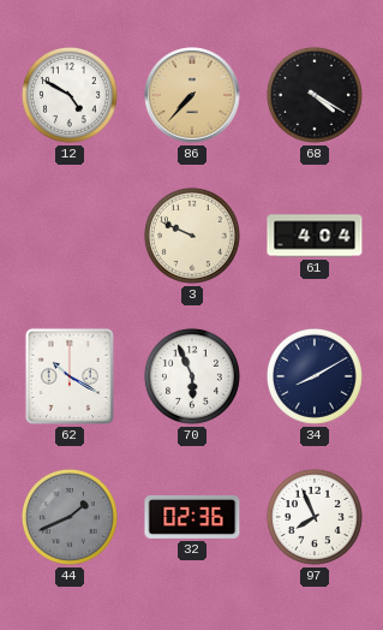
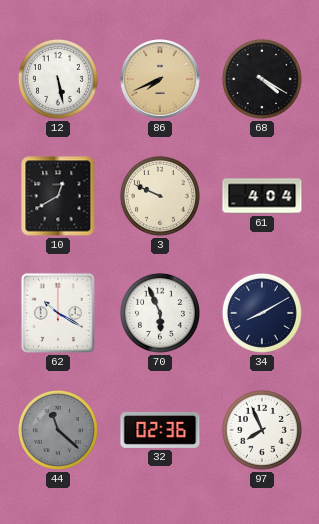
12: 4:50 -> 5:28
86: 7:37 -> 7:41
10: none -> 12:40
44: 1:41 -> 11:22
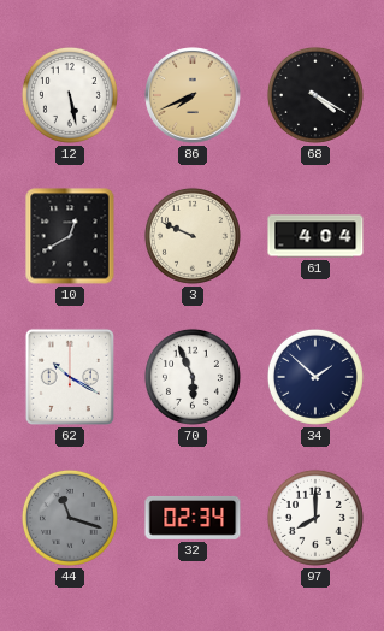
34: 8:10 -> 1:52
44: 11:22 -> 11:18
32: 02:36 -> 02:34
97: 7:56 -> 8:00
